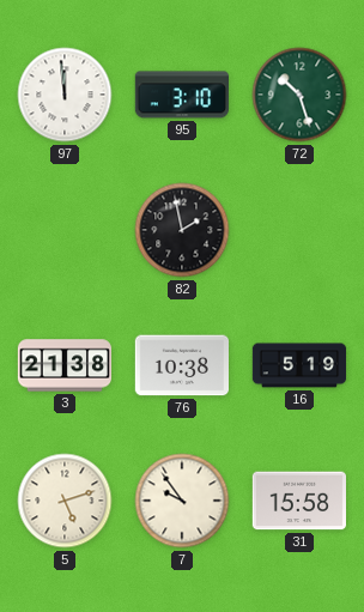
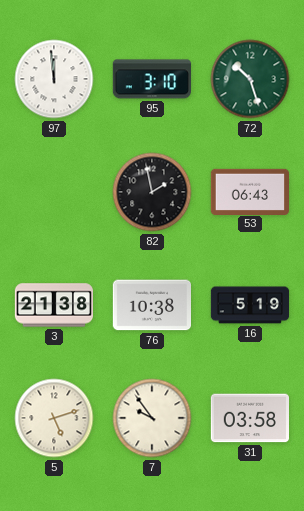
53: none -> 06:43
31: 15:58 -> 03:58
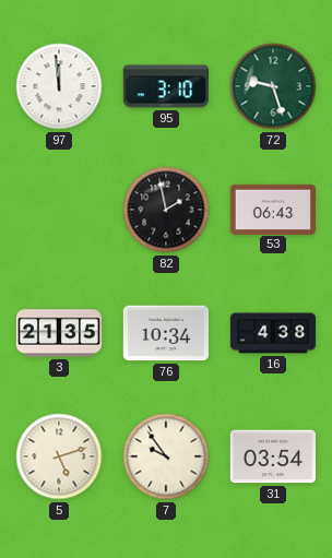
72: 10:27 -> 9:27
3: 21:38 -> 21:35
76: 10:38 -> 10:34
16: 5:19 -> 4:38
31: 03:58 -> 03:54
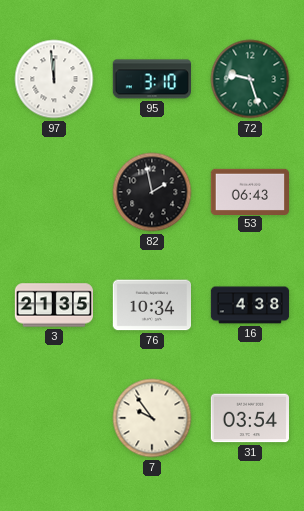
5: 5:12 -> none
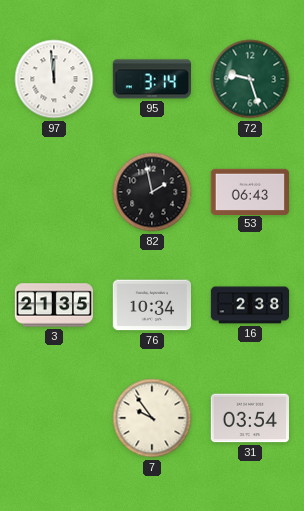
95: 3:10 -> 3:14
16: 4:38 -> 2:38
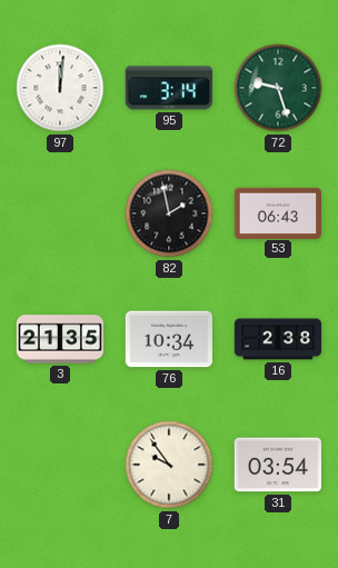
97: 11:59 -> 12:01
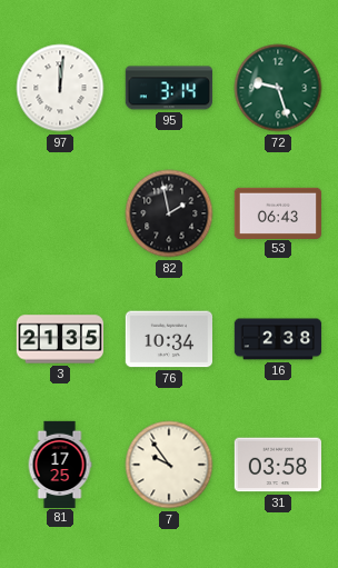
81: none -> 17:25
31: 03:54 -> 03:58
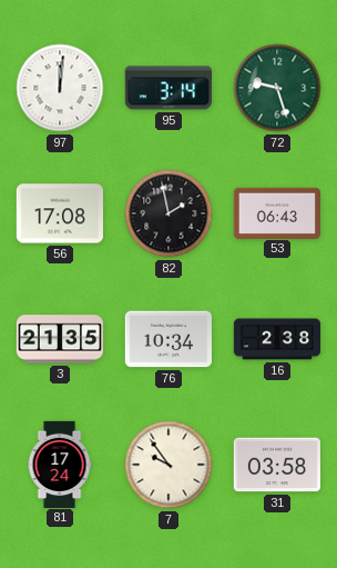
56: none -> 17:08
81: 17:25 -> 17:24
